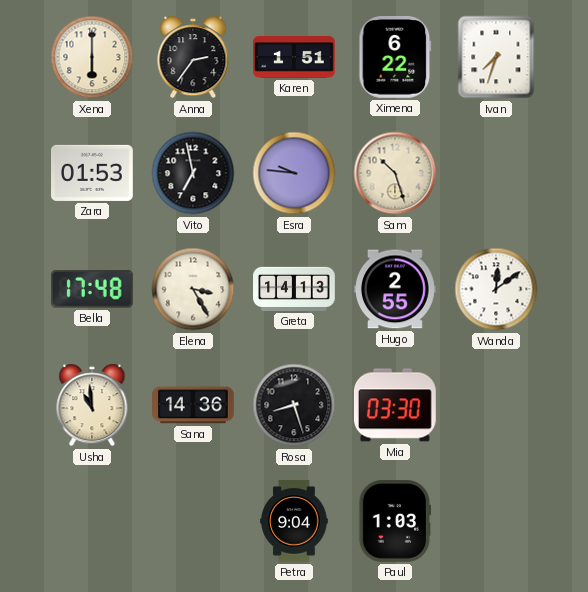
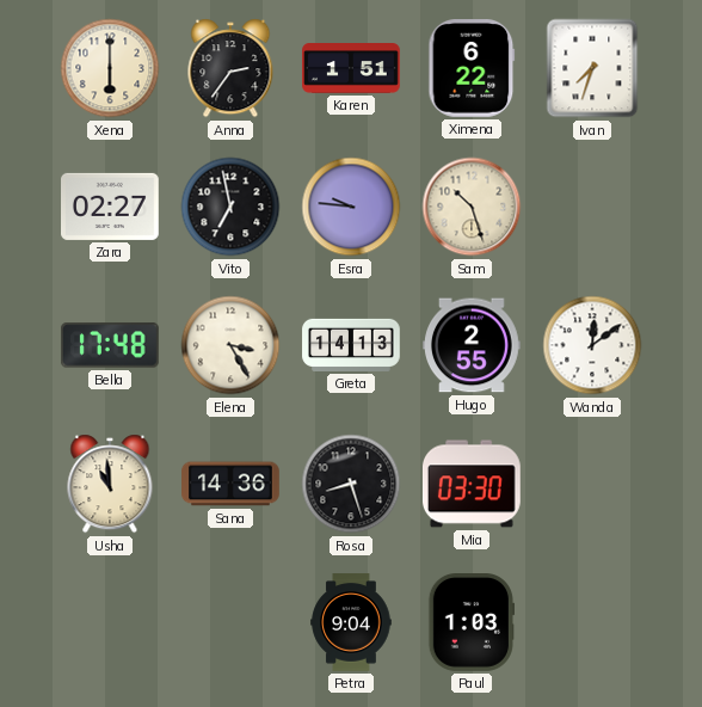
Zara: 01:53 -> 02:27
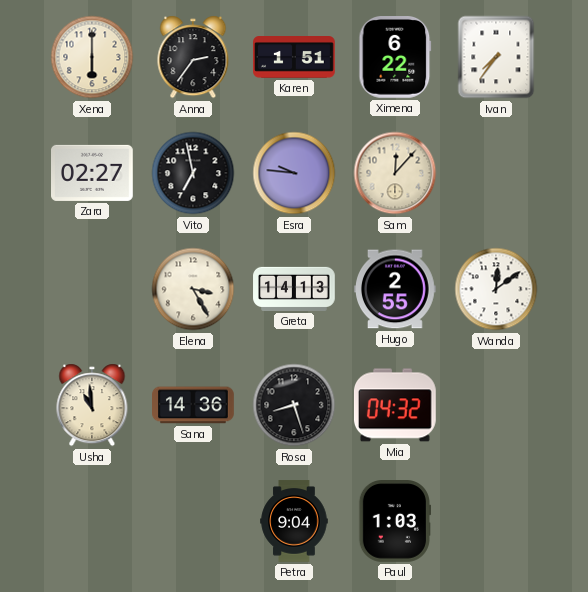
Ivan: 7:33 -> 7:36
Sam: 10:27 -> 12:07
Bella: 17:48 -> none
Mia: 03:30 -> 04:32
